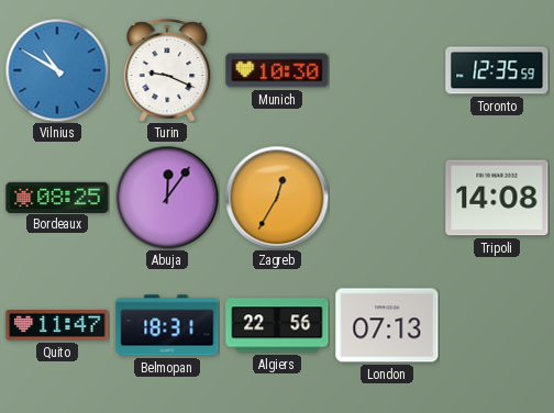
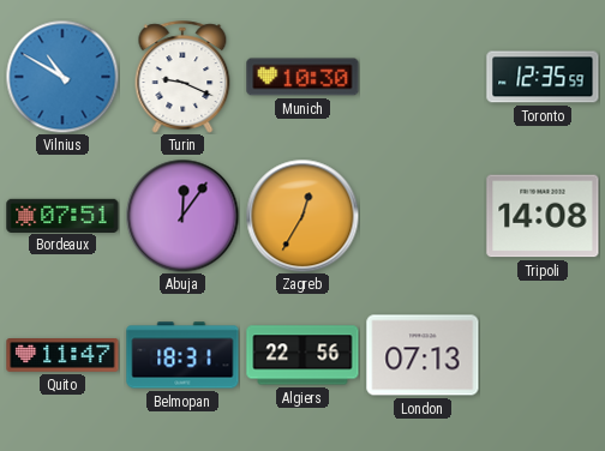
Bordeaux: 08:25 -> 07:51
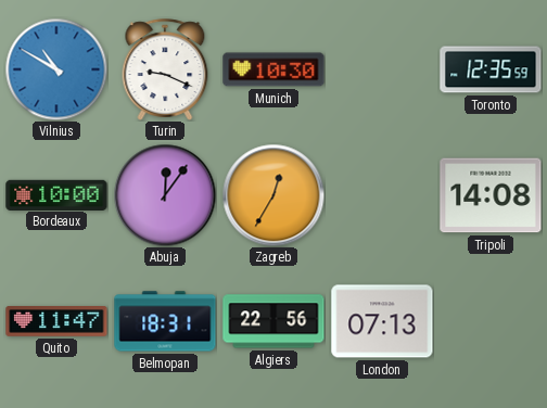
Bordeaux: 07:51 -> 10:00
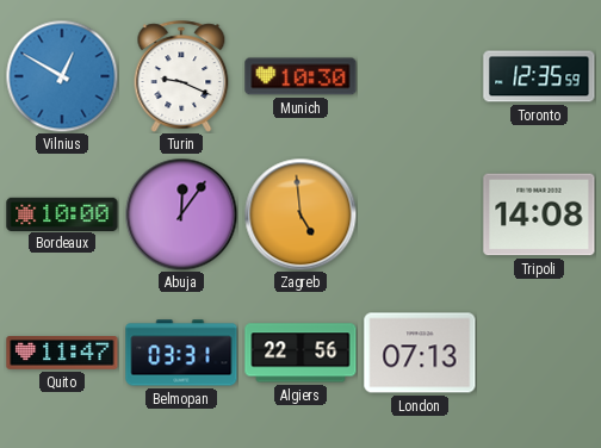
Vilnius: 10:50 -> 12:50
Zagreb: 12:35 -> 4:59
Belmopan: 18:31 -> 03:31
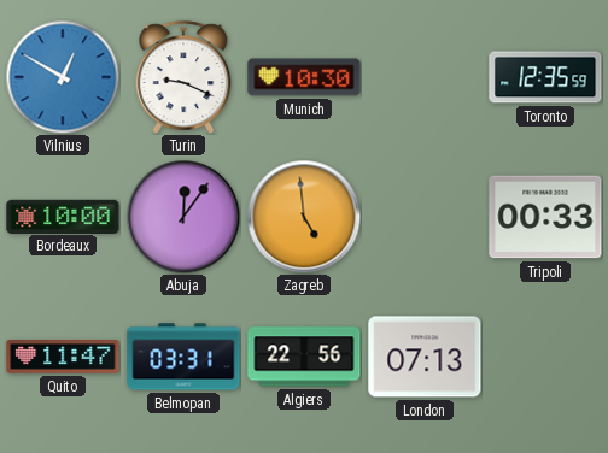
Tripoli: 14:08 -> 00:33
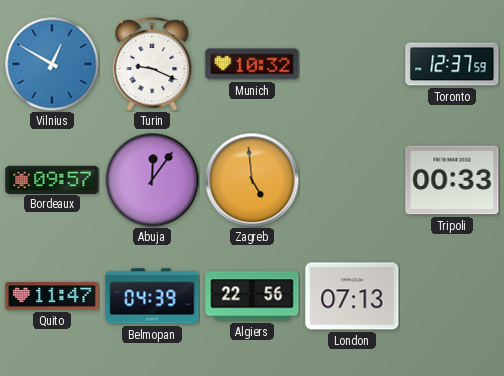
Munich: 10:30 -> 10:32
Toronto: 12:35 -> 12:37
Bordeaux: 10:00 -> 09:57
Belmopan: 03:31 -> 04:39
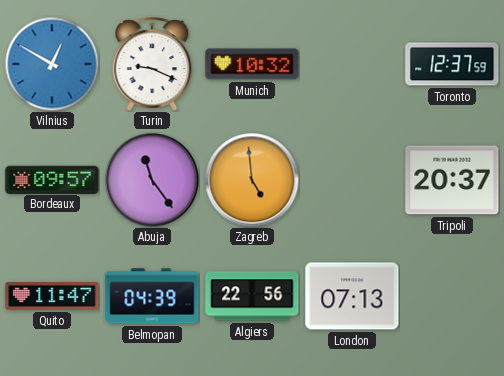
Abuja: 12:06 -> 11:24
Tripoli: 00:33 -> 20:37
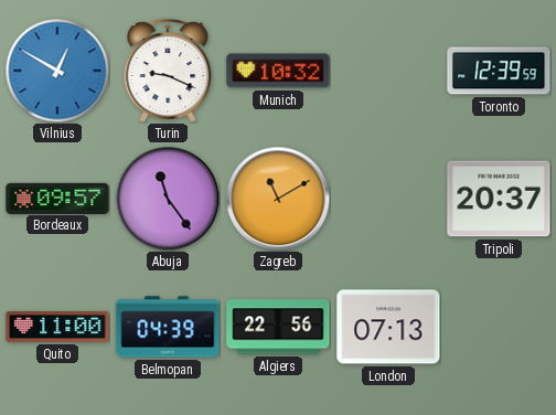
Toronto: 12:37 -> 12:39
Zagreb: 4:59 -> 11:10
Quito: 11:47 -> 11:00
